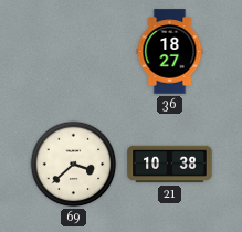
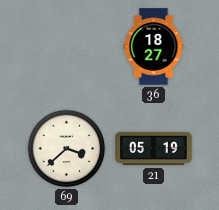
21: 10:38 -> 05:19
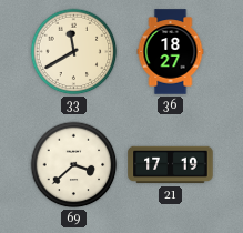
33: none -> 11:40
21: 05:19 -> 17:19
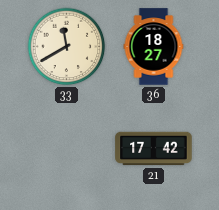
69: 3:38 -> none
21: 17:19 -> 17:42
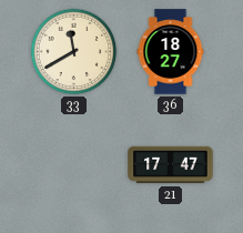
21: 17:42 -> 17:47
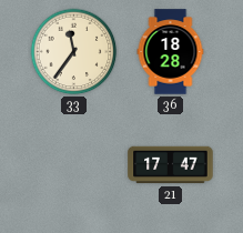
33: 11:40 -> 11:36
36: 18:27 -> 18:28
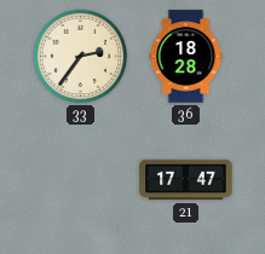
33: 11:36 -> 2:36
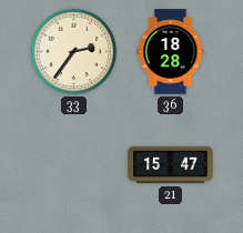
21: 17:47 -> 15:47
